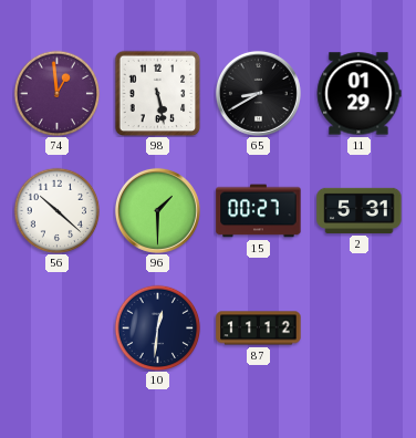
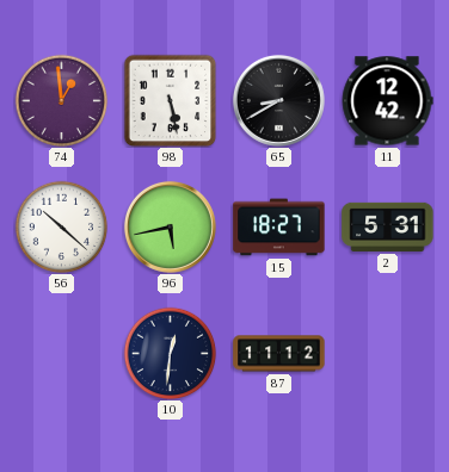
11: 01:29 -> 12:42
96: 1:30 -> 5:43
15: 00:27 -> 18:27
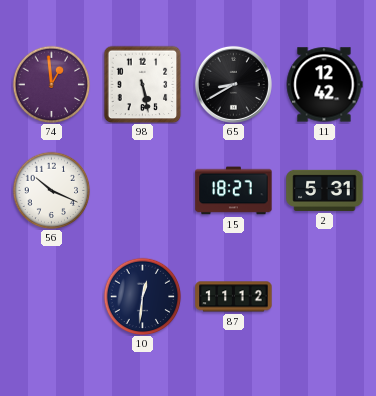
56: 10:22 -> 10:19
96: 5:43 -> none
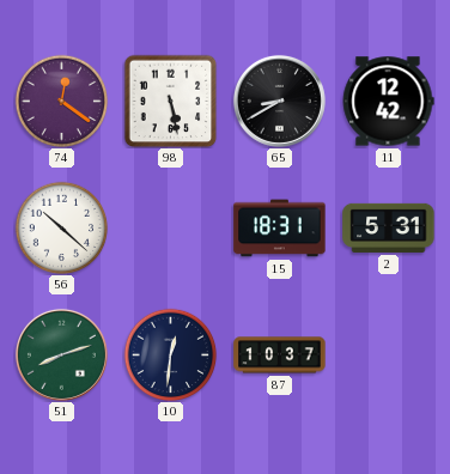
74: 12:59 -> 12:21
56: 10:19 -> 10:22
15: 18:27 -> 18:31
51: none -> 8:12
87: 11:12 -> 10:37
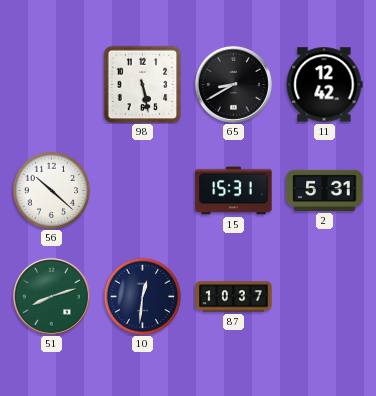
74: 12:21 -> none
15: 18:31 -> 15:31
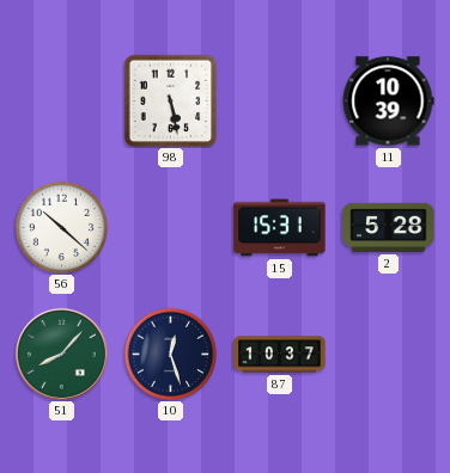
65: 8:40 -> none
11: 12:42 -> 10:39
2: 5:31 -> 5:28
51: 8:12 -> 8:07
10: 12:31 -> 12:27
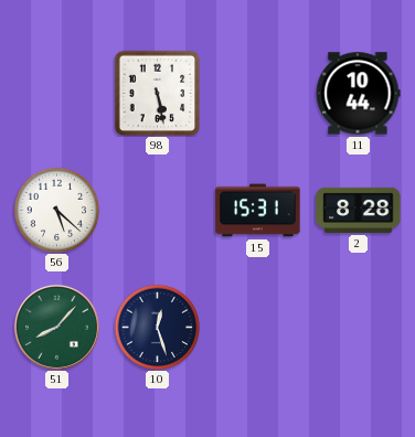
11: 10:39 -> 10:44
56: 10:22 -> 5:22
2: 5:28 -> 8:28
87: 10:37 -> none
